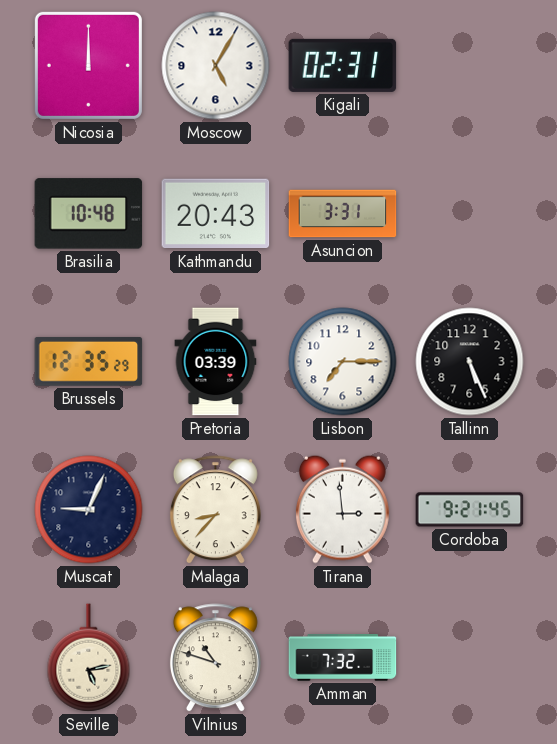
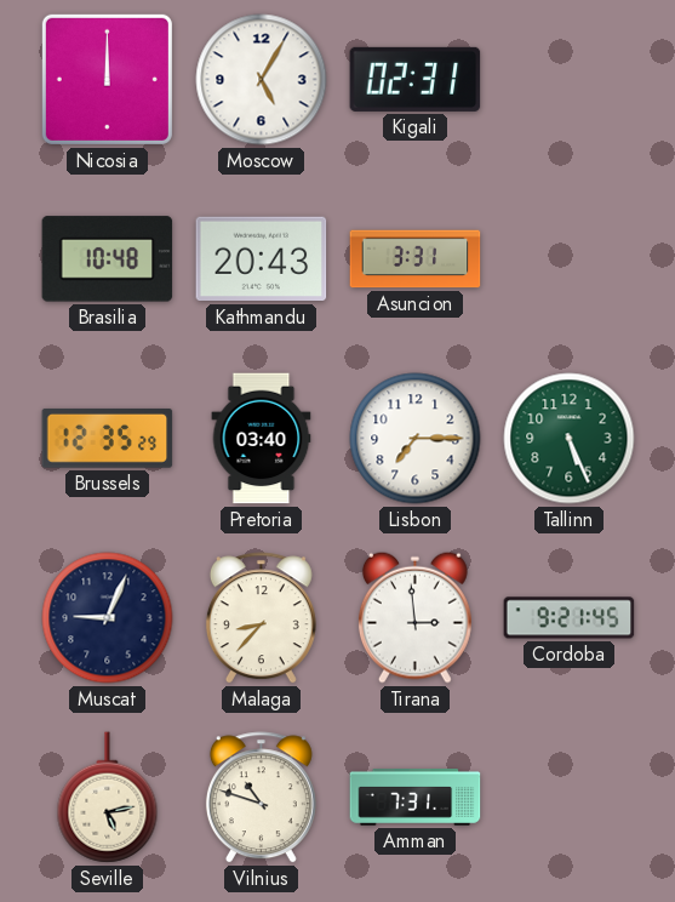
Pretoria: 03:39 -> 03:40
Tallinn dial: black -> green
Amman: 7:32 -> 7:31
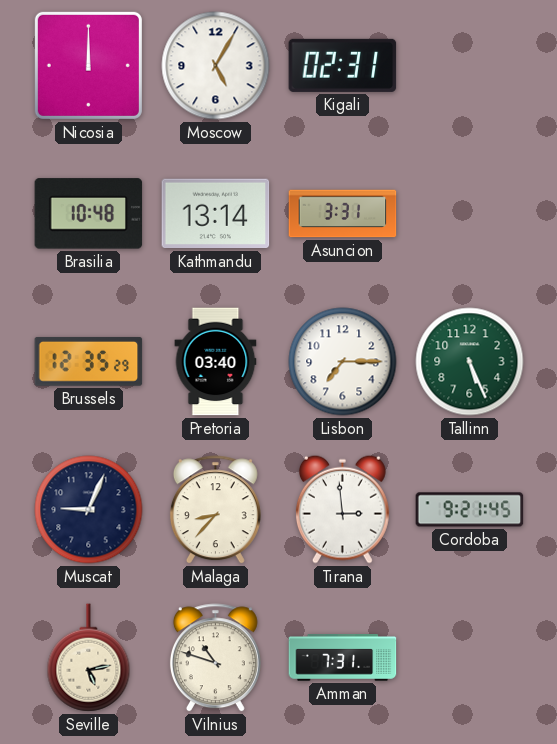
Kathmandu: 20:43 -> 13:14
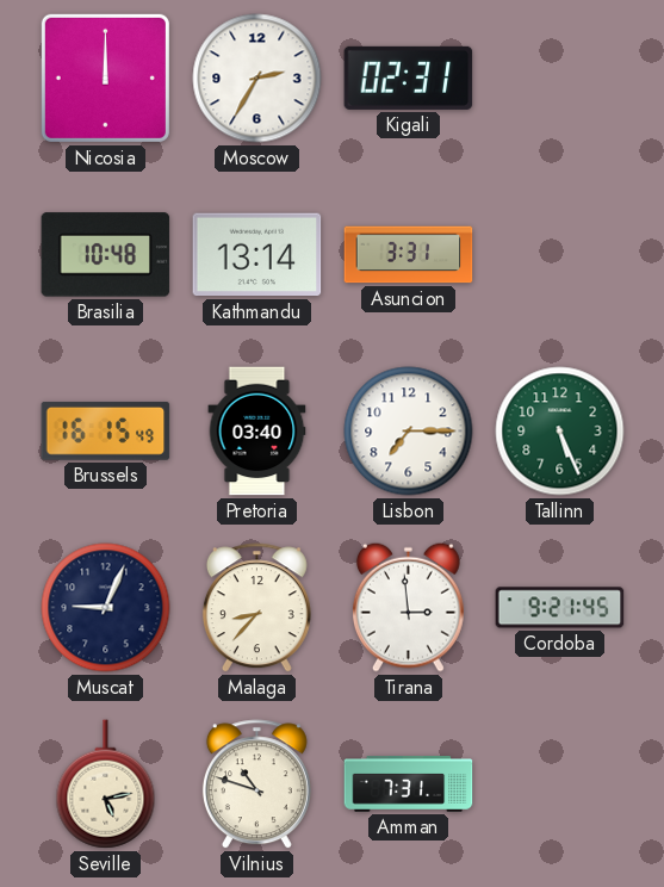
Moscow: 5:05 -> 2:35
Brussels: 12:35 -> 16:15
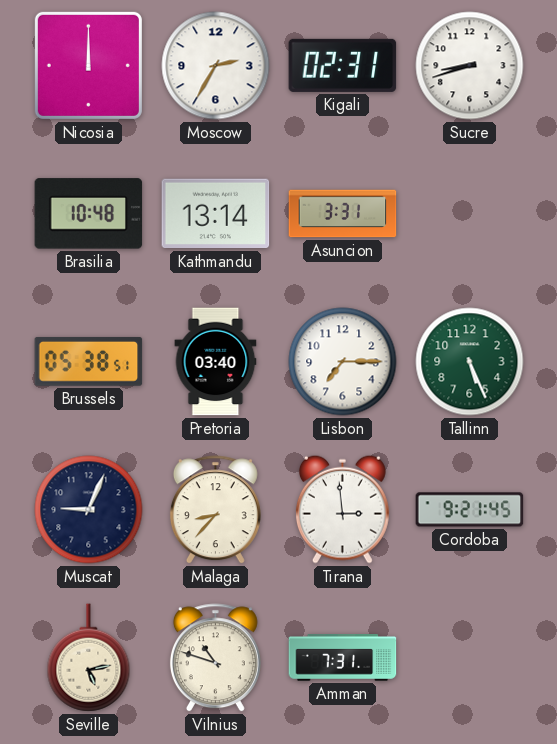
Sucre: none -> 8:42
Brussels: 16:15 -> 05:38
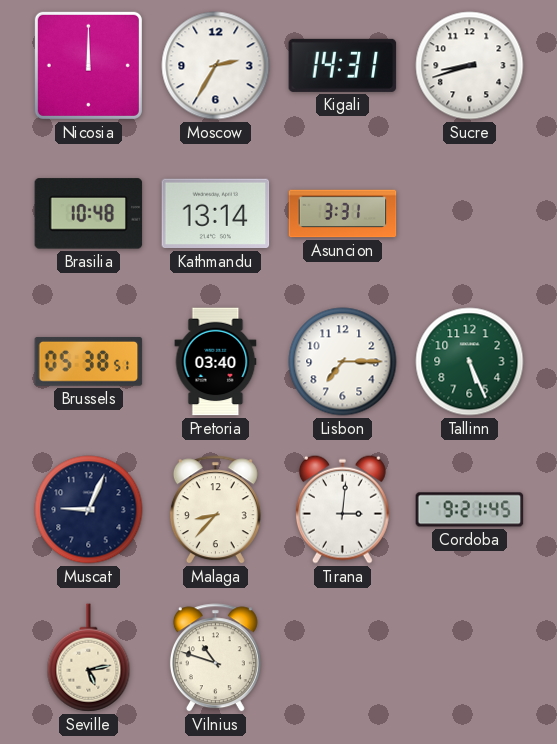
Kigali: 02:31 -> 14:31
Tirana: 2:59 -> 3:01
Amman: 7:31 -> none
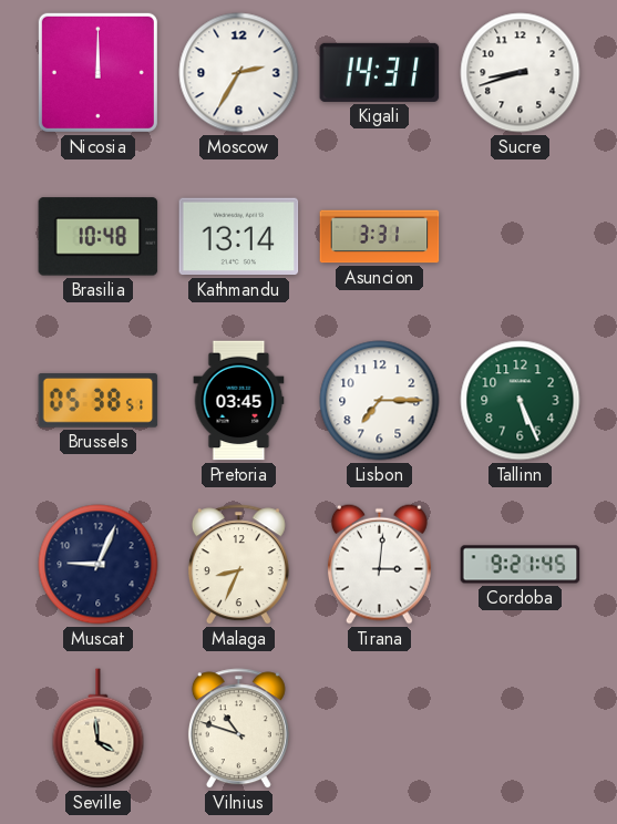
Pretoria: 03:40 -> 03:45
Malaga: 8:37 -> 8:34
Seville: 5:13 -> 3:59
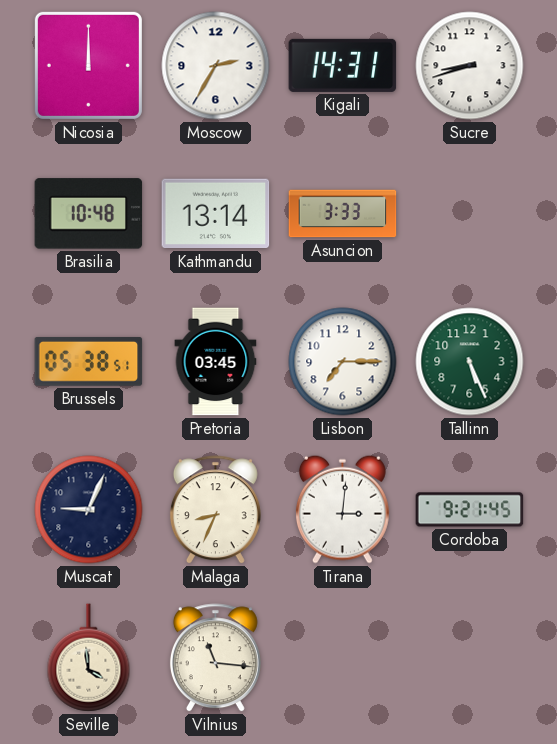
Asuncion: 3:31 -> 3:33
Vilnius: 10:48 -> 11:16
